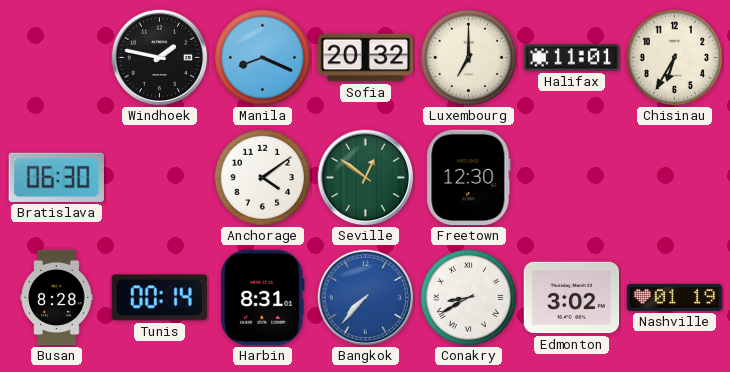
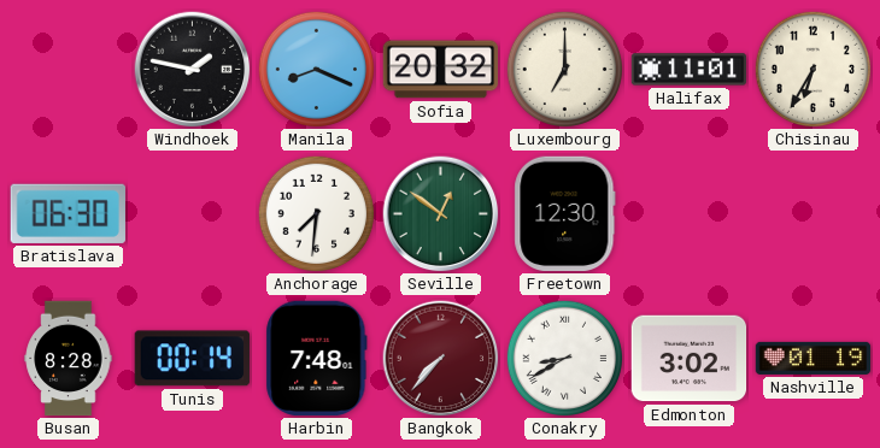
Anchorage: 4:09 -> 7:31
Harbin: 8:31 -> 7:48
Bangkok dial: blue -> burgundy
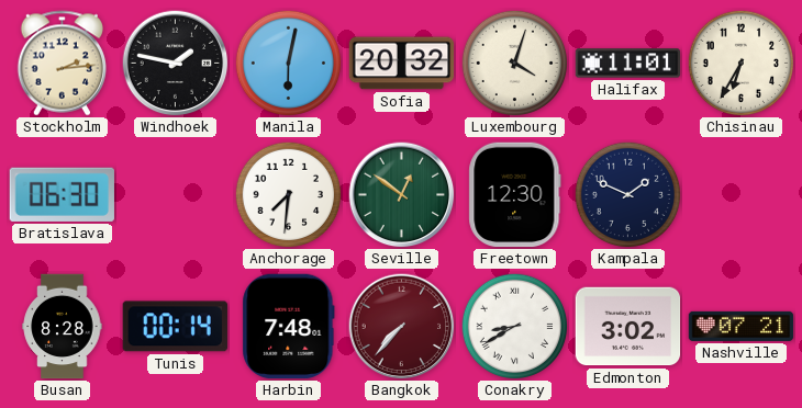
Stockholm: none -> 2:14
Manila: 8:19 -> 6:02
Luxembourg: 7:00 -> 4:03
Kampala: none -> 1:49
Nashville: 01:19 -> 07:21
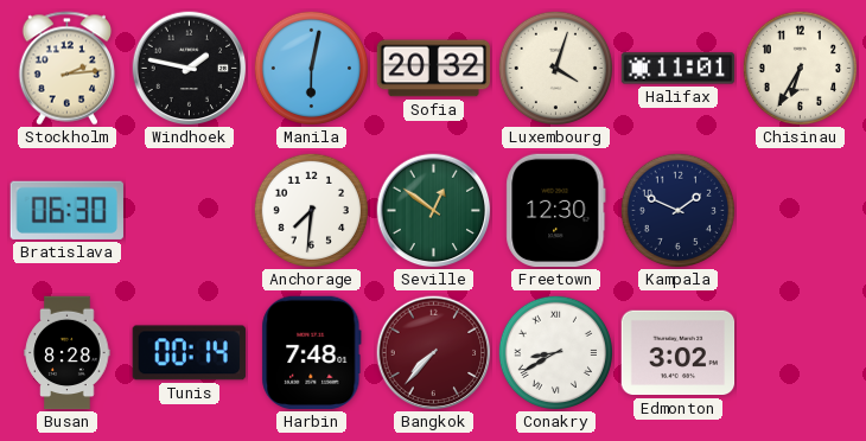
Nashville: 07:21 -> none
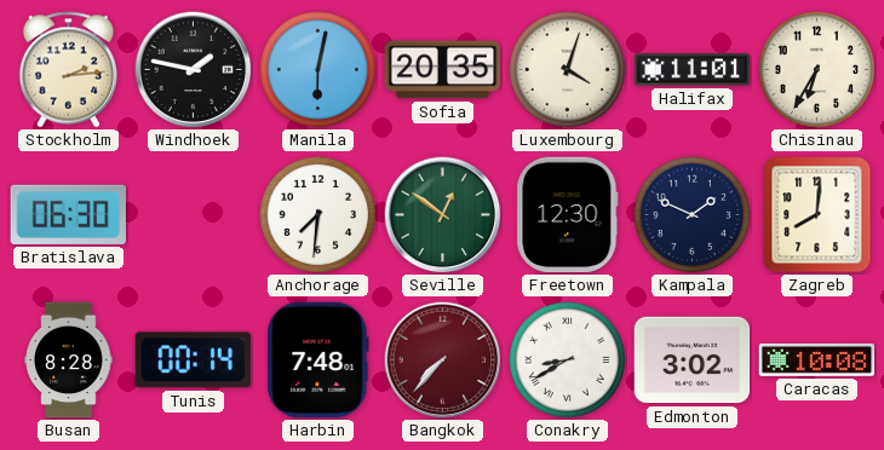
Sofia: 20:32 -> 20:35
Zagreb: none -> 8:01
Caracas: none -> 10:08
